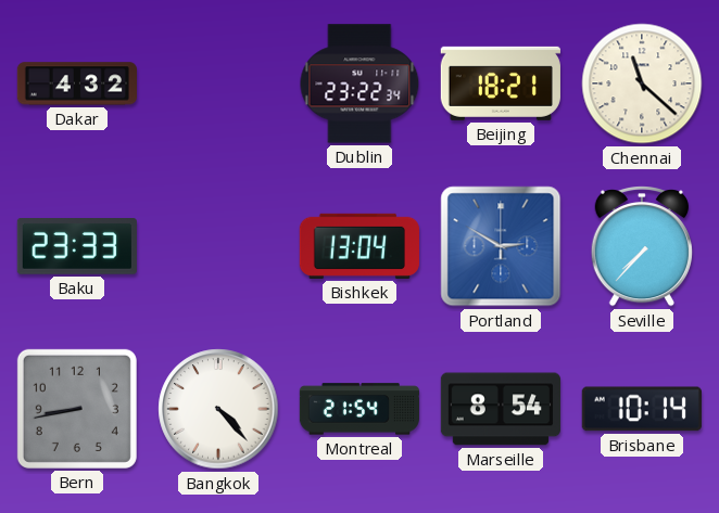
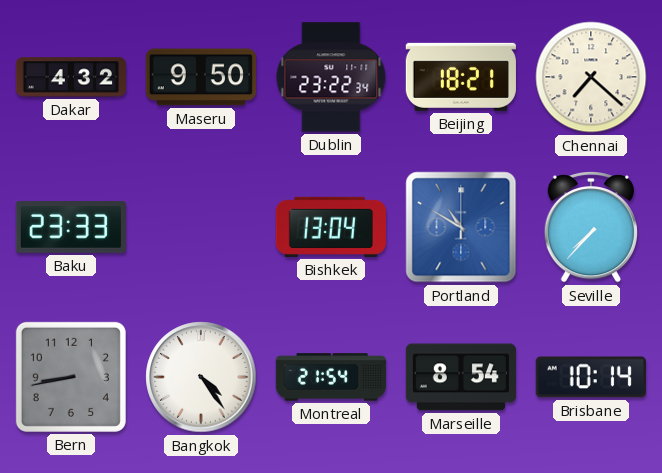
Maseru: none -> 9:50
Chennai: 11:22 -> 7:22
Portland: 2:50 -> 10:50
Bangkok: 4:23 -> 4:24
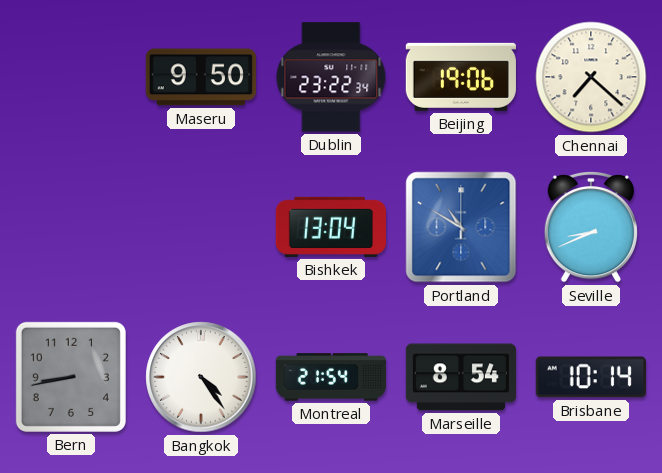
Dakar: 4:32 -> none
Beijing: 18:21 -> 19:06
Baku: 23:33 -> none
Seville: 7:37 -> 8:41
